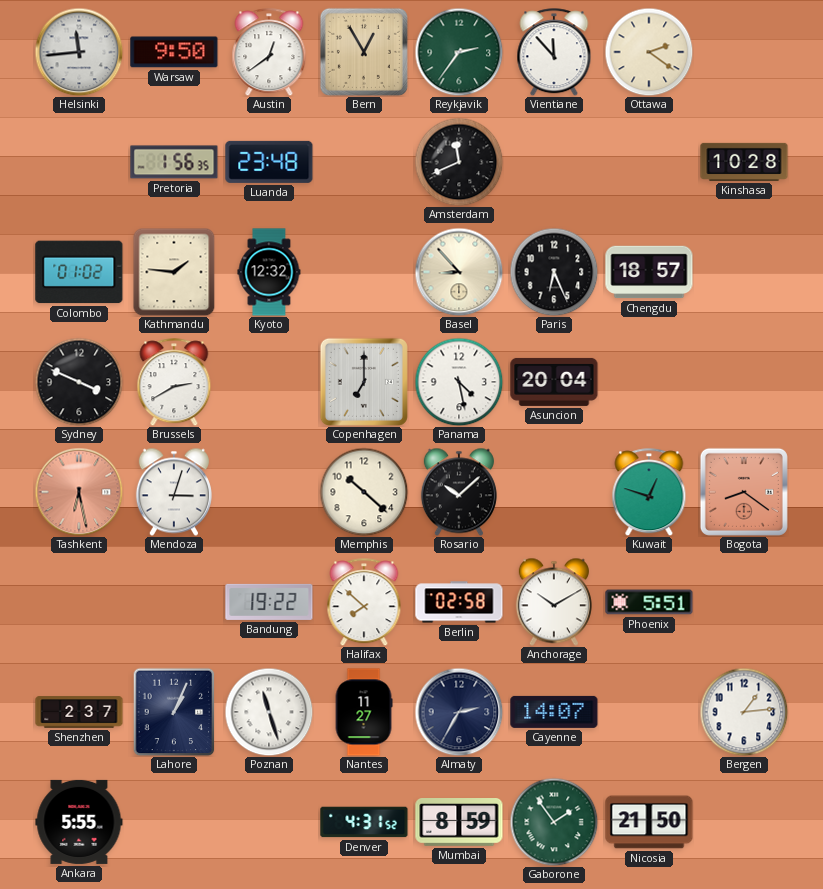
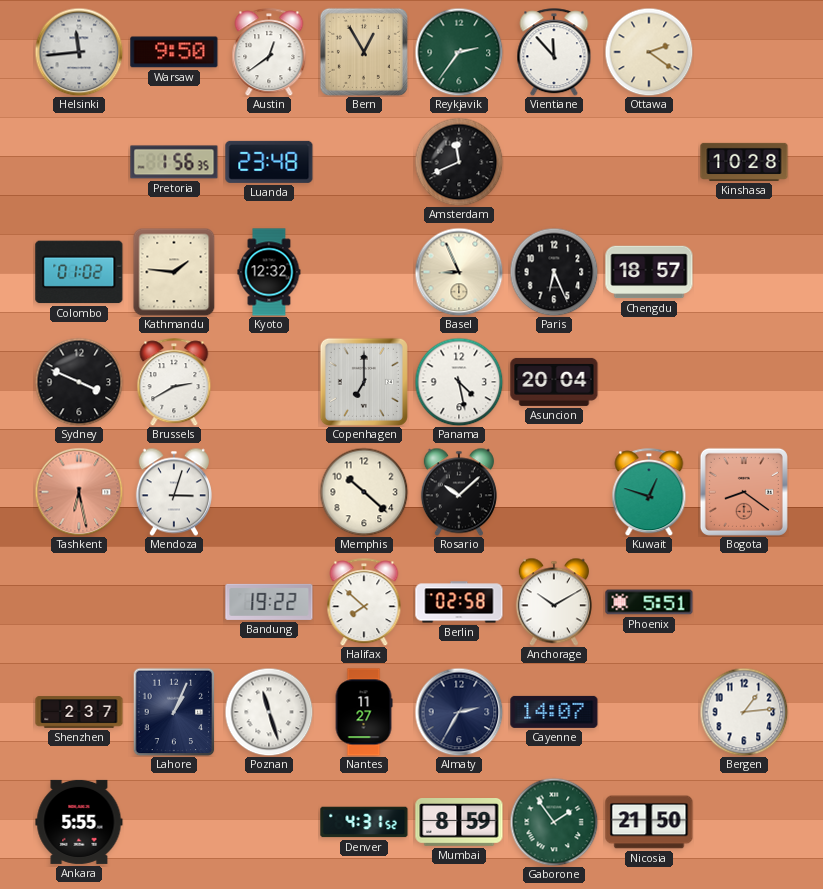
Basel: 8:53 -> 8:56
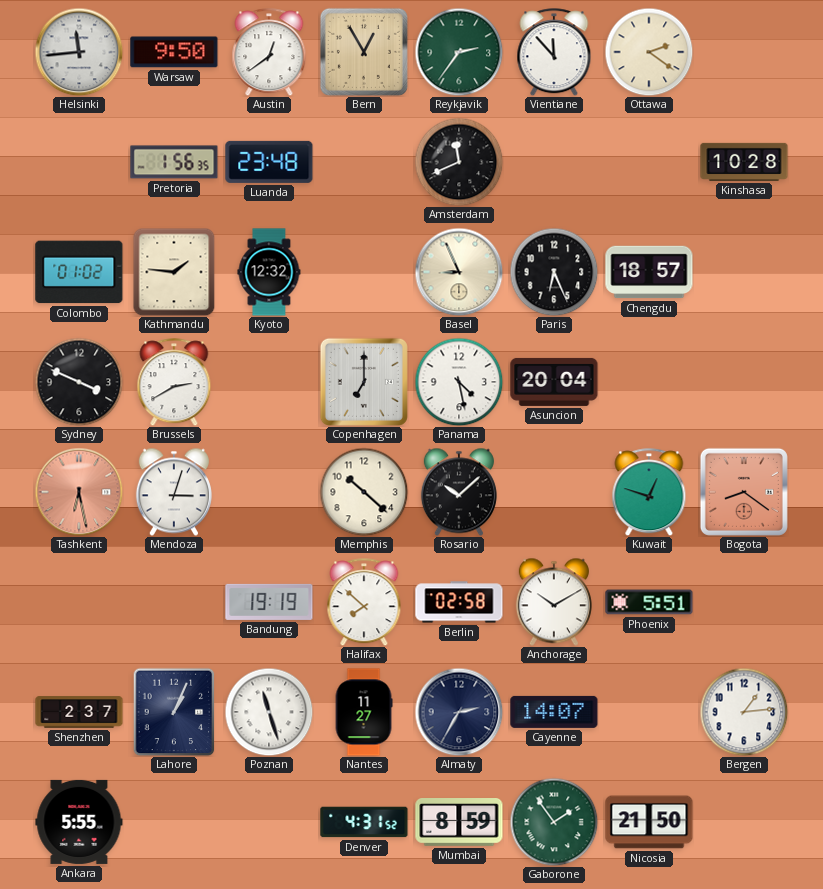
Bandung: 19:22 -> 19:19
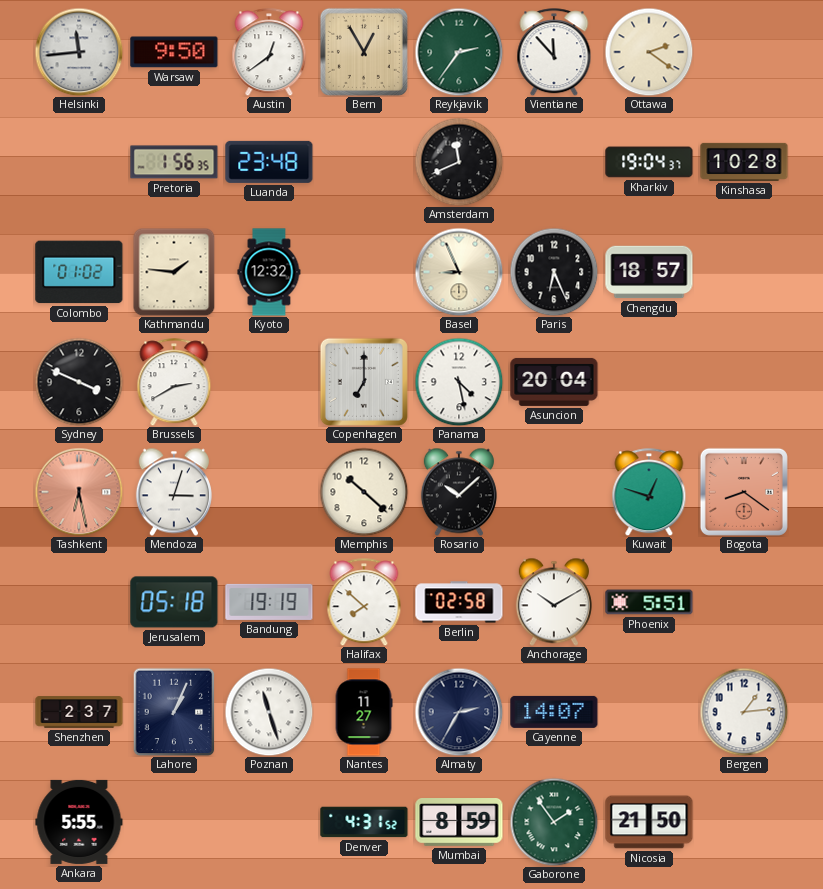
Kharkiv: none -> 19:04
Jerusalem: none -> 05:18
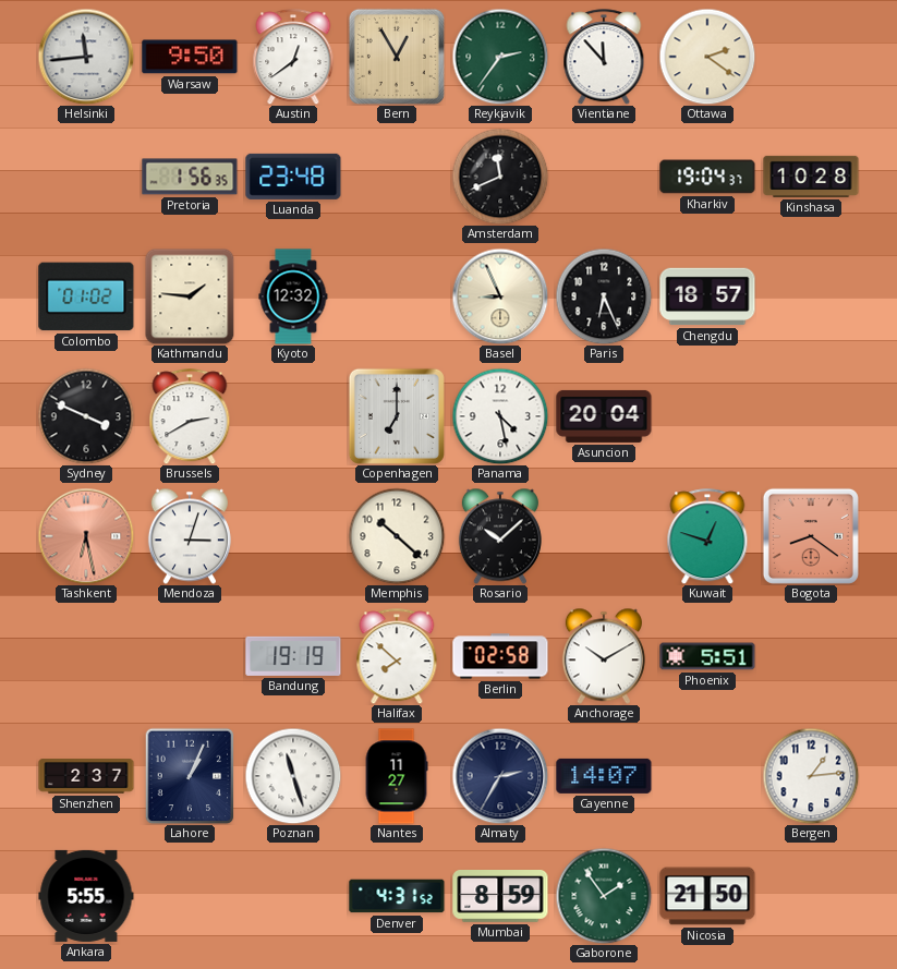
Jerusalem: 05:18 -> none
